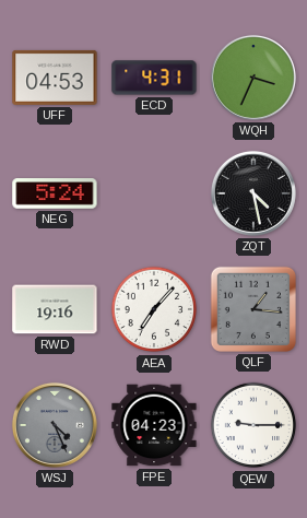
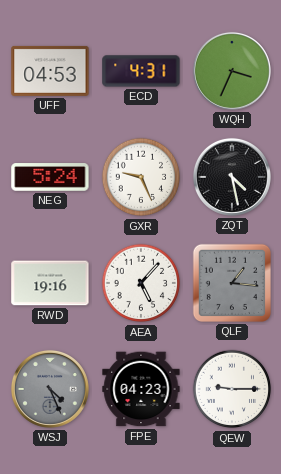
GXR: none -> 9:26
AEA: 7:07 -> 5:07
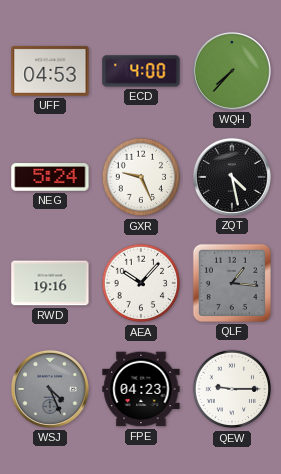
ECD: 4:31 -> 4:00
WQH: 3:34 -> 7:37
AEA: 5:07 -> 10:07
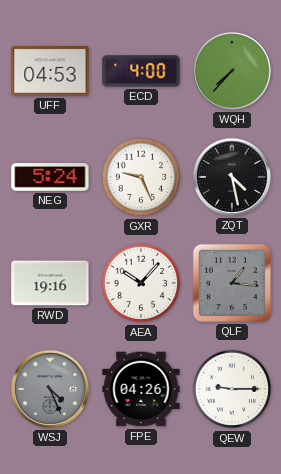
FPE: 04:23 -> 04:26
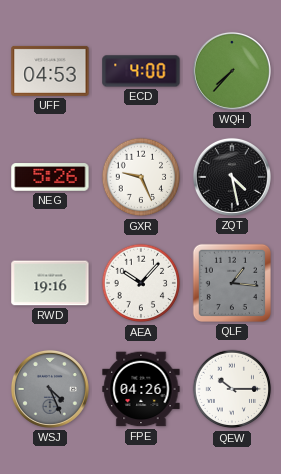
NEG: 5:24 -> 5:26
QEW: 9:15 -> 10:15
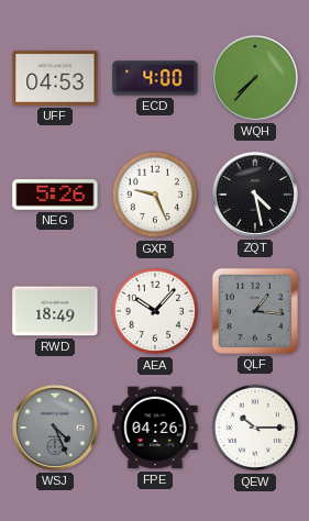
RWD: 19:16 -> 18:49
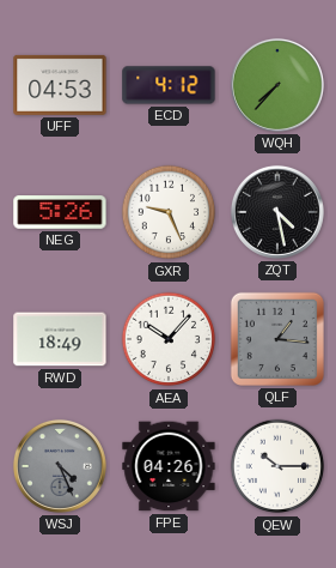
ECD: 4:00 -> 4:12
